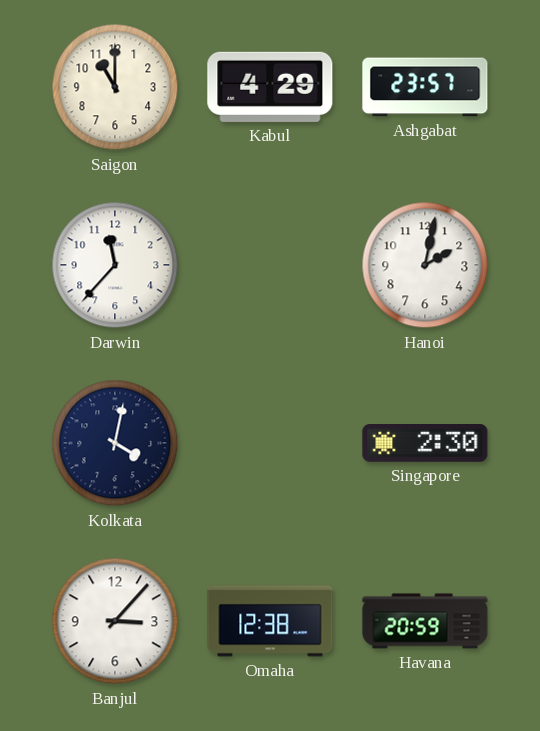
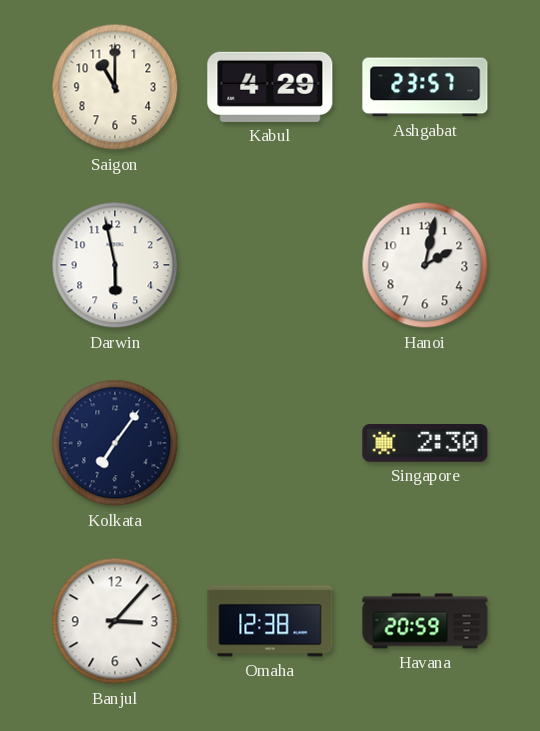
Darwin: 11:37 -> 5:58
Kolkata: 4:02 -> 7:06
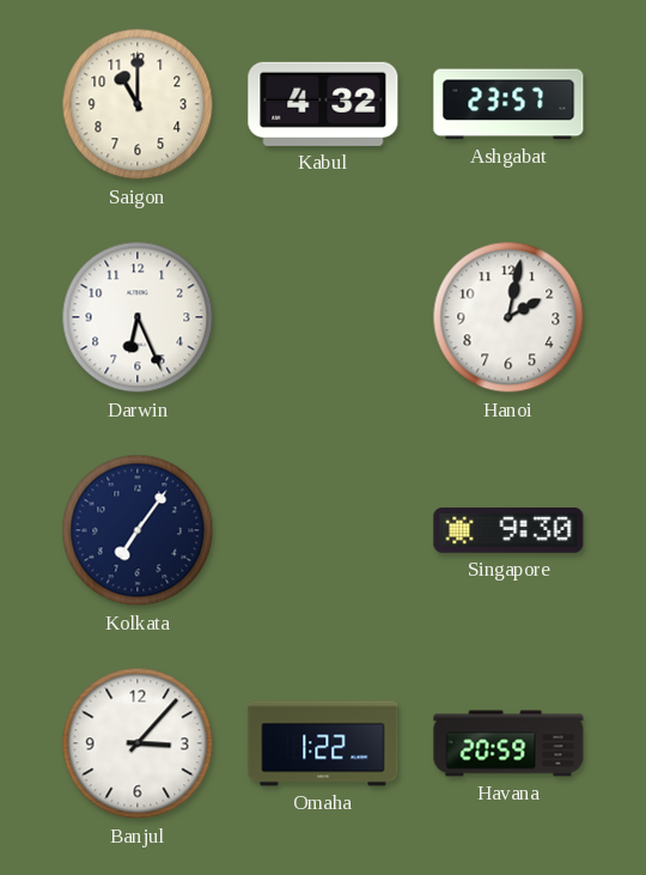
Kabul: 4:29 -> 4:32
Darwin: 5:58 -> 6:26
Singapore: 2:30 -> 9:30
Omaha: 12:38 -> 1:22
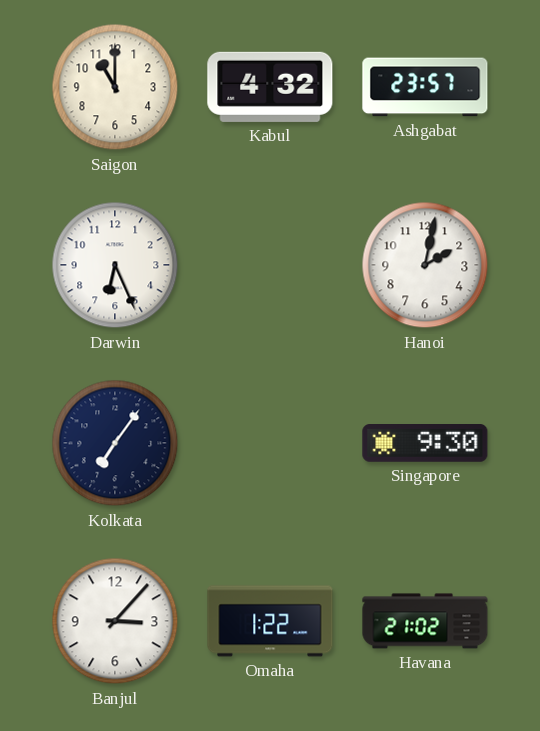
Havana: 20:59 -> 21:02
